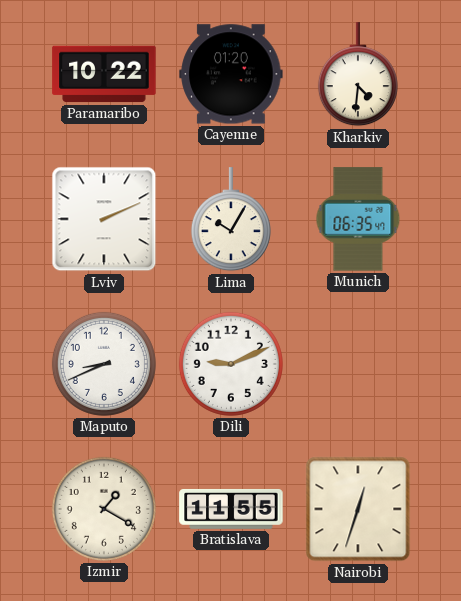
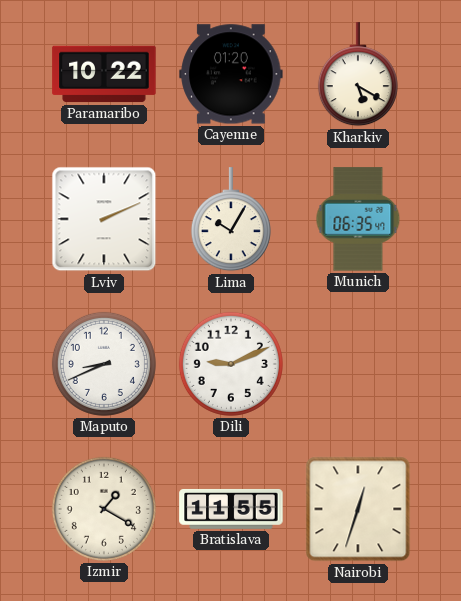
Kharkiv: 4:31 -> 5:20
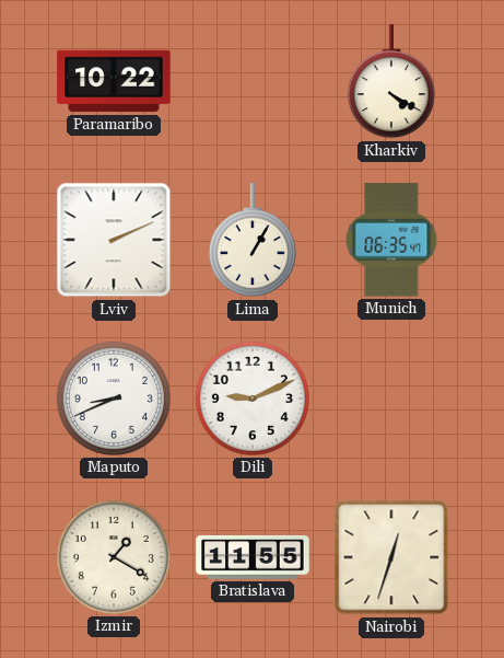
Cayenne: 01:20 -> none
Kharkiv: 5:20 -> 4:20
Lima: 10:05 -> 1:05
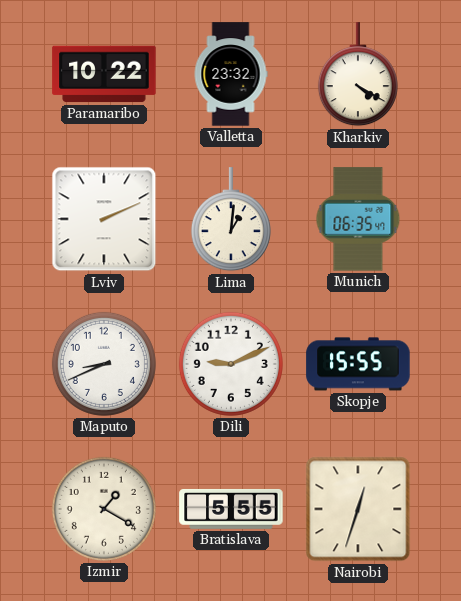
Valletta: none -> 23:32
Lima: 1:05 -> 1:01
Skopje: none -> 15:55
Bratislava: 11:55 -> 5:55
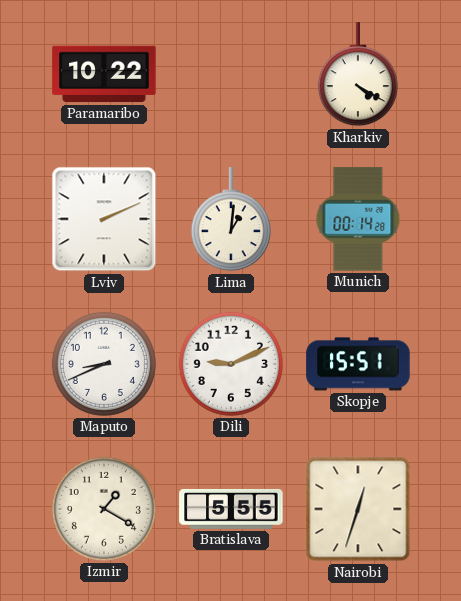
Valletta: 23:32 -> none
Munich: 06:35 -> 00:14
Skopje: 15:55 -> 15:51
